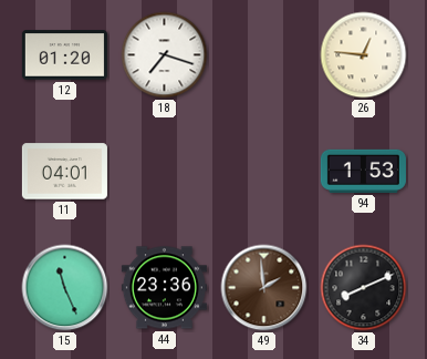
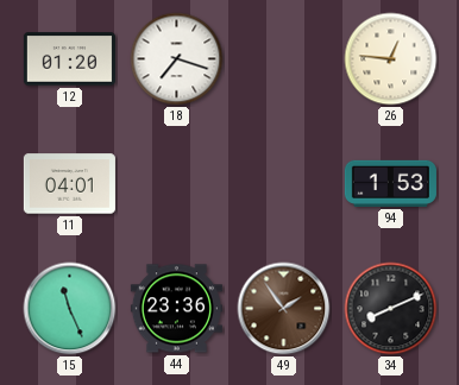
49: 1:59 -> 1:54
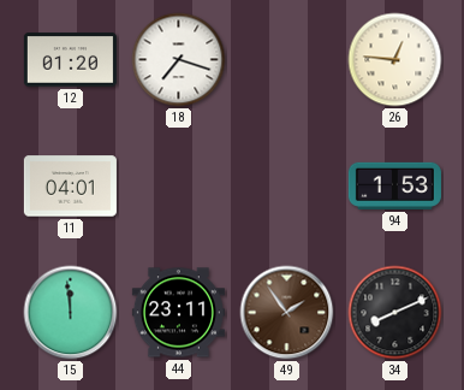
15: 11:26 -> 11:59
44: 23:36 -> 23:11
